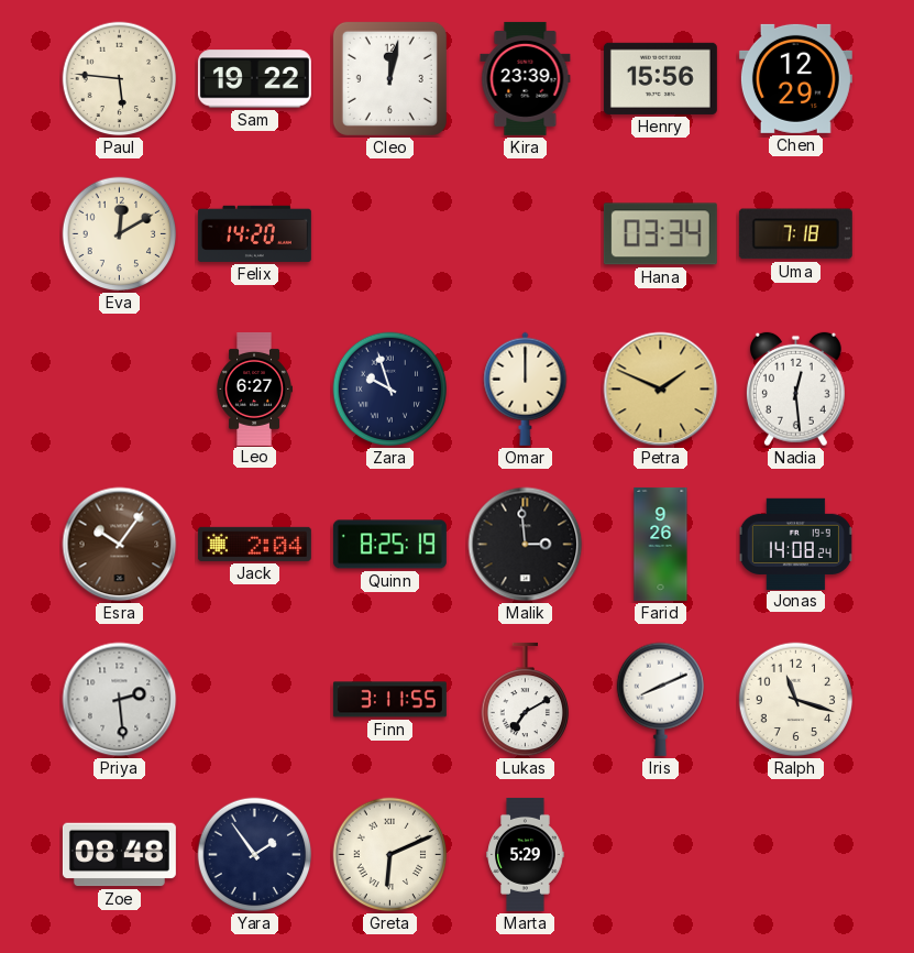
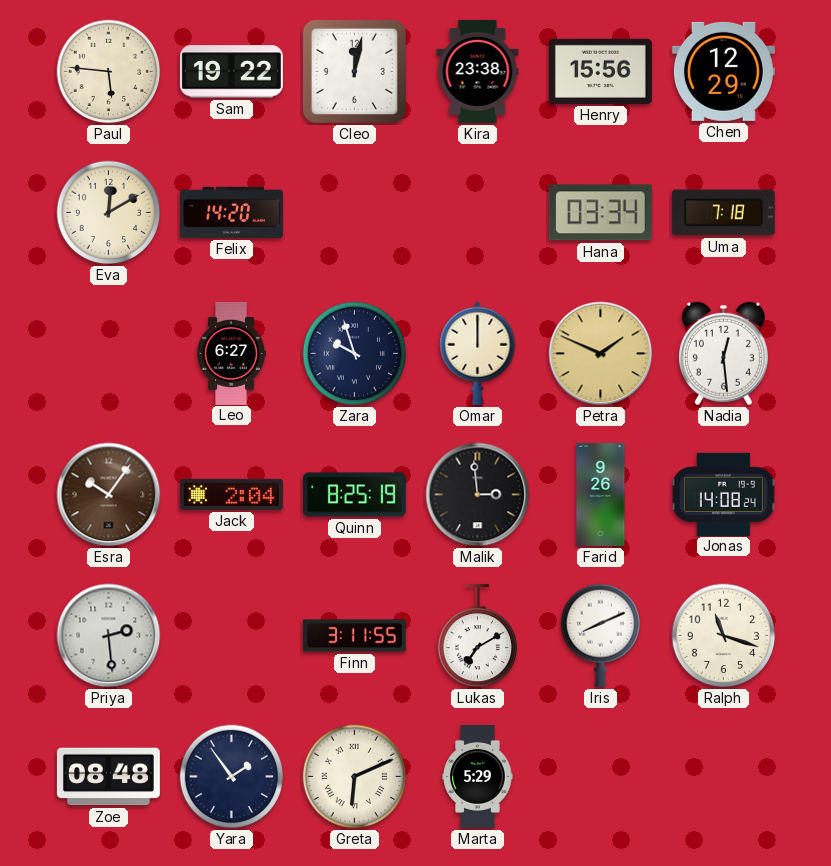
Kira: 23:39 -> 23:38
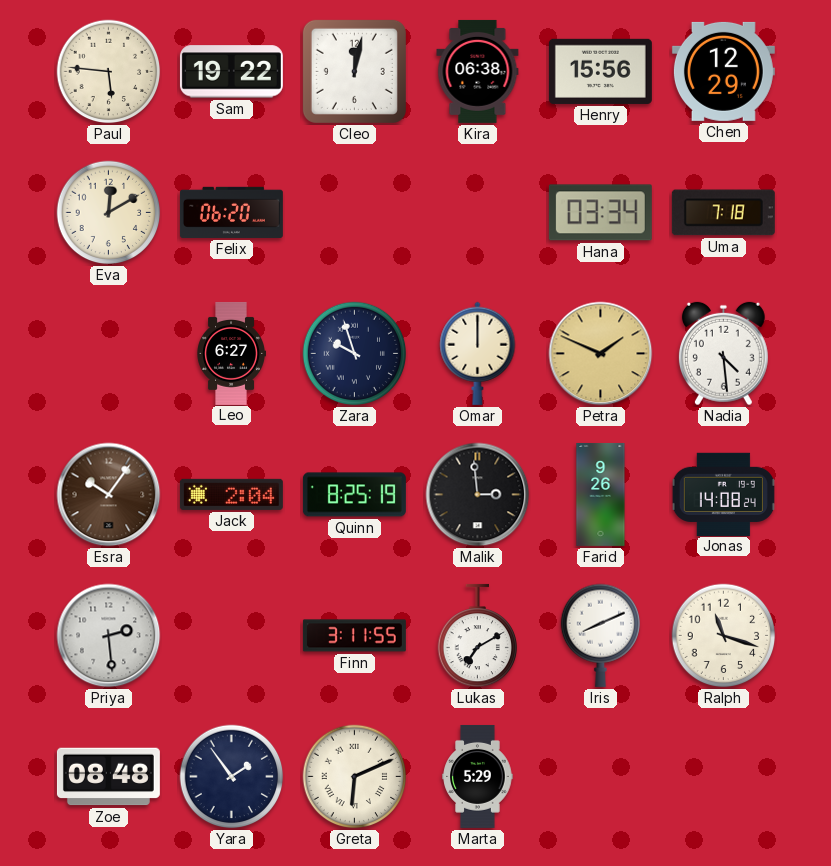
Kira: 23:38 -> 06:38
Felix: 14:20 -> 06:20
Nadia: 12:29 -> 4:29
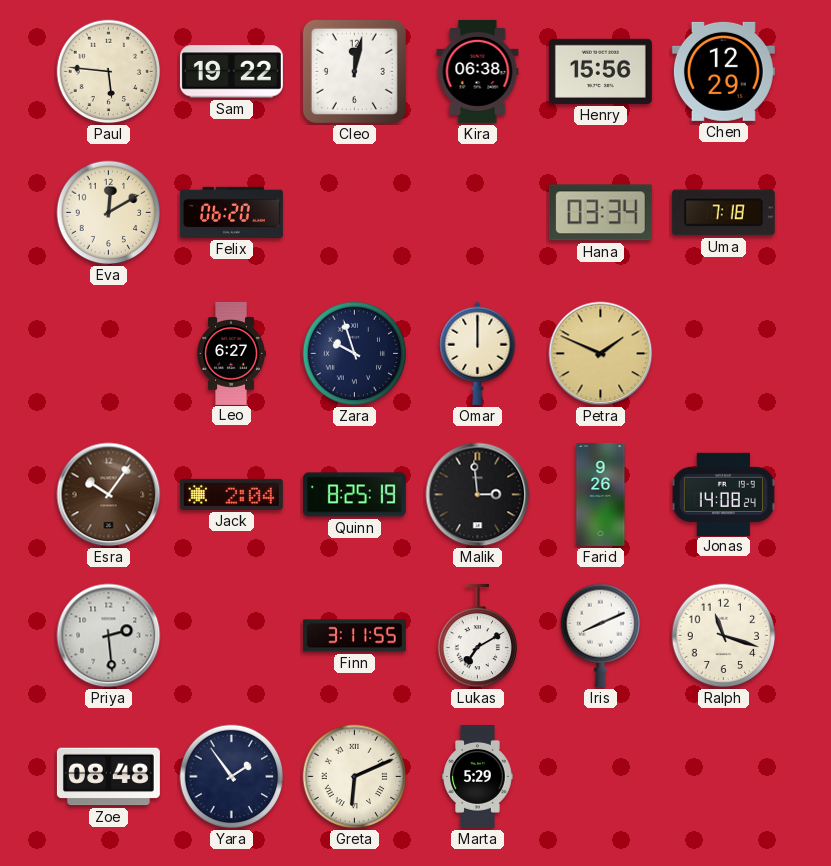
Nadia: 4:29 -> none
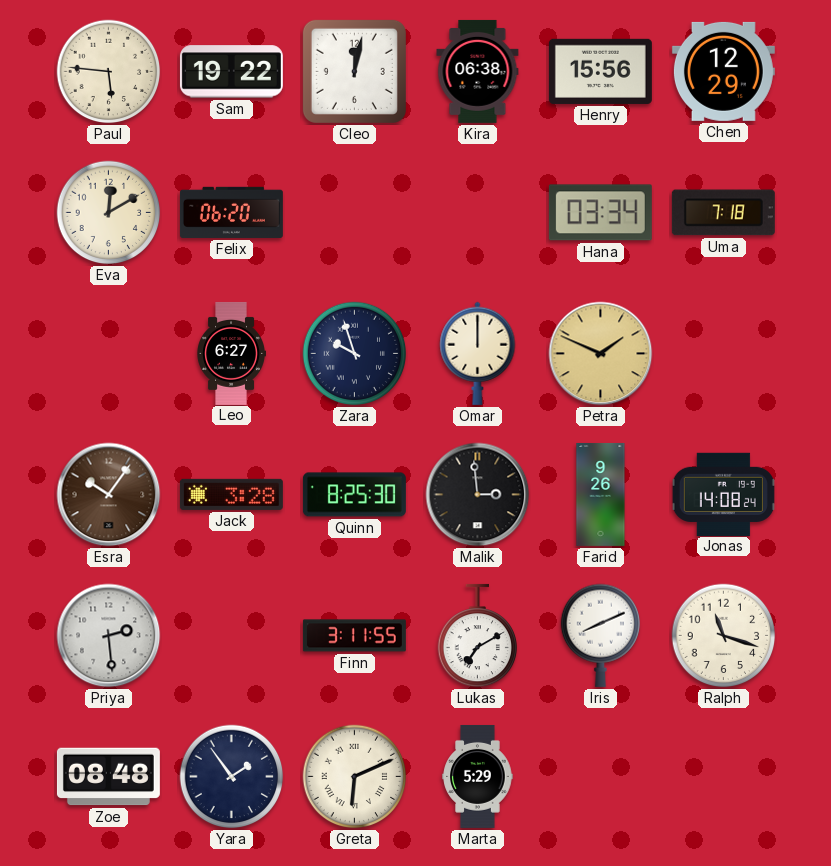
Jack: 2:04 -> 3:28
Quinn: 8:25:19 -> 8:25:30
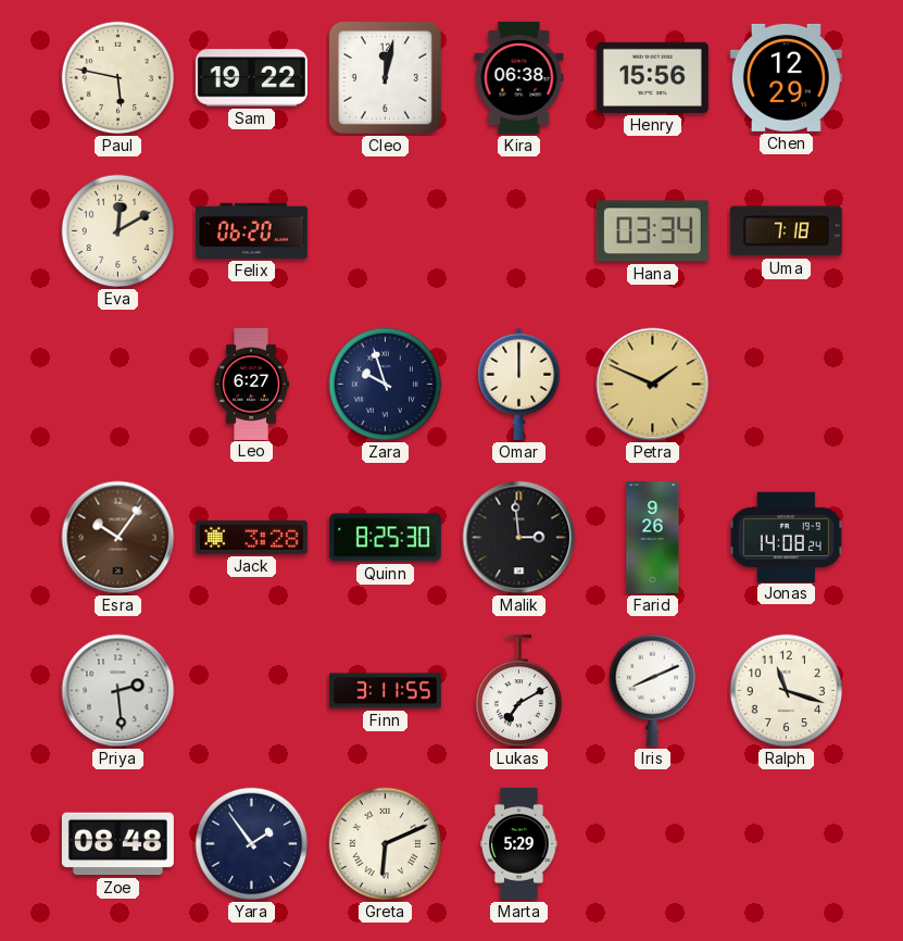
Paul: 5:46 -> 5:47
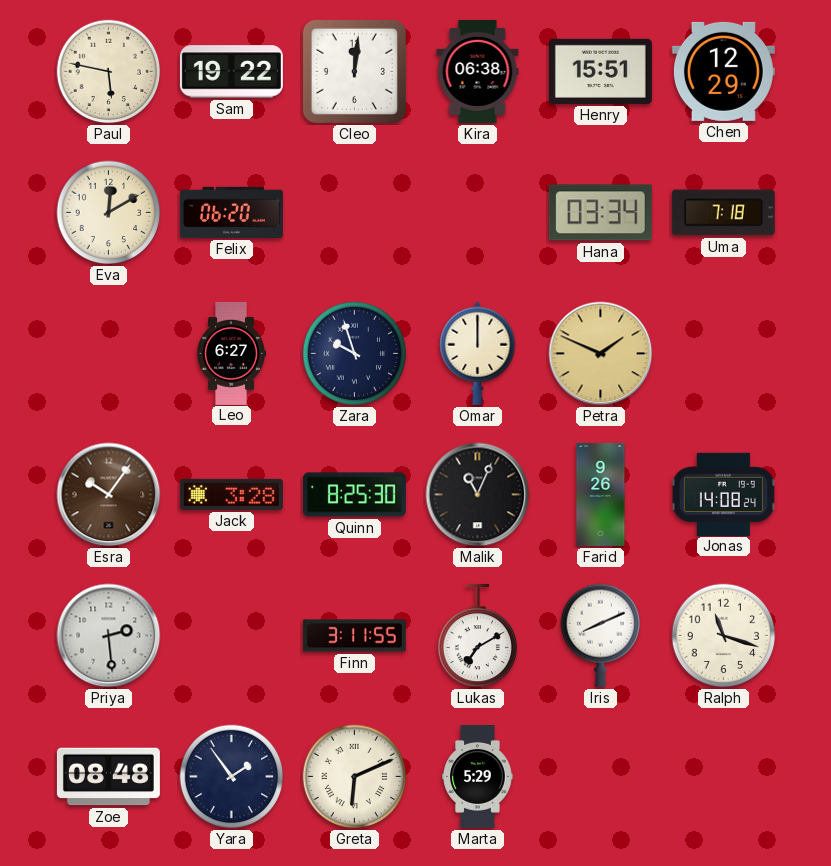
Cleo: 12:02 -> 12:01
Henry: 15:56 -> 15:51
Malik: 2:59 -> 11:04
